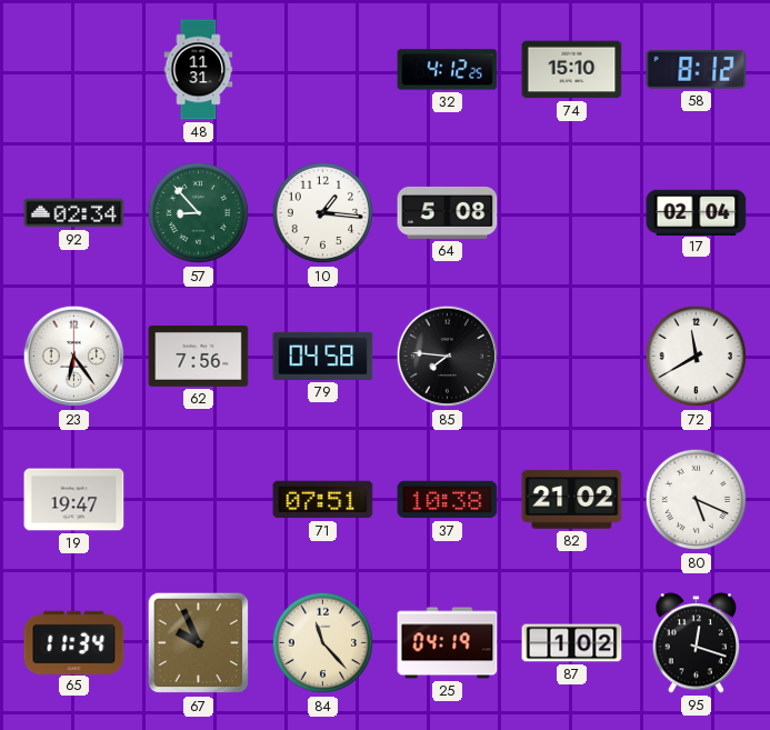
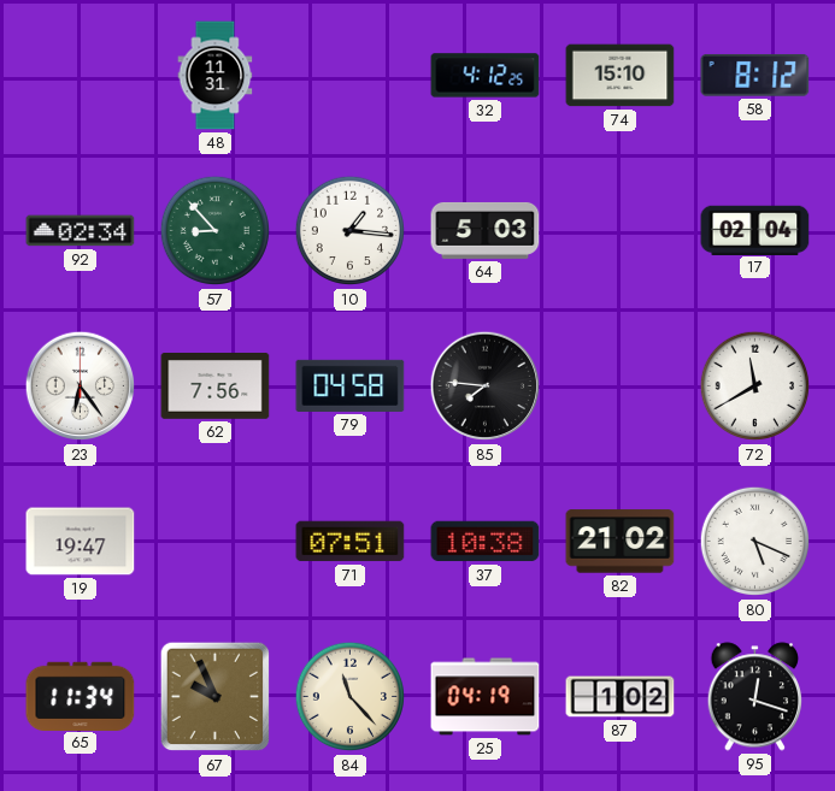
64: 5:08 -> 5:03
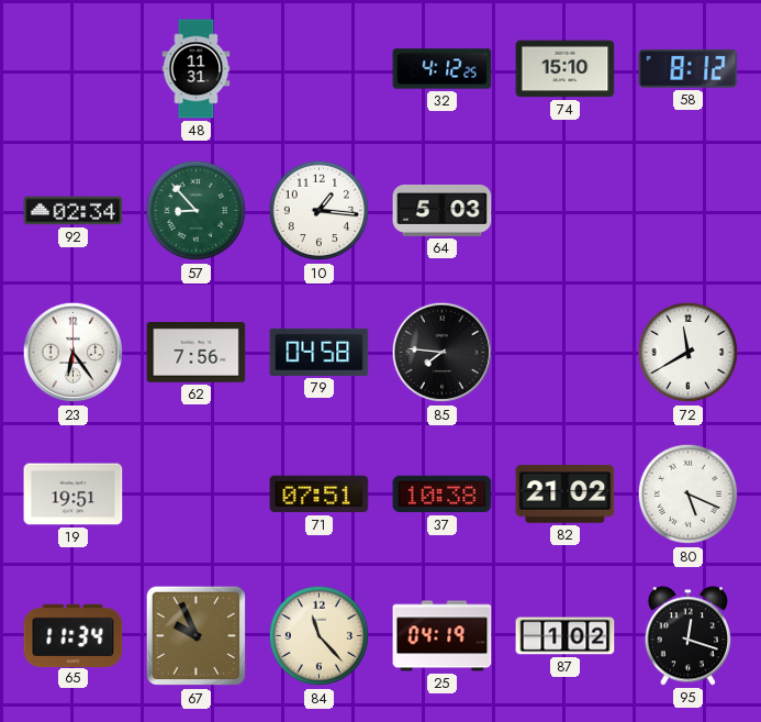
17: 02:04 -> none
19: 19:47 -> 19:51
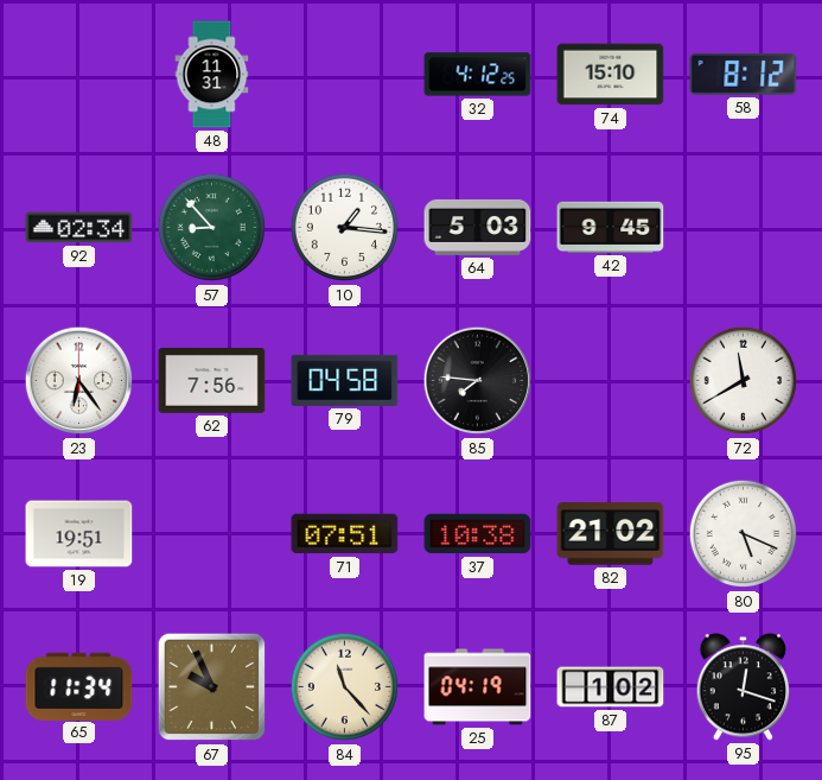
42: none -> 9:45
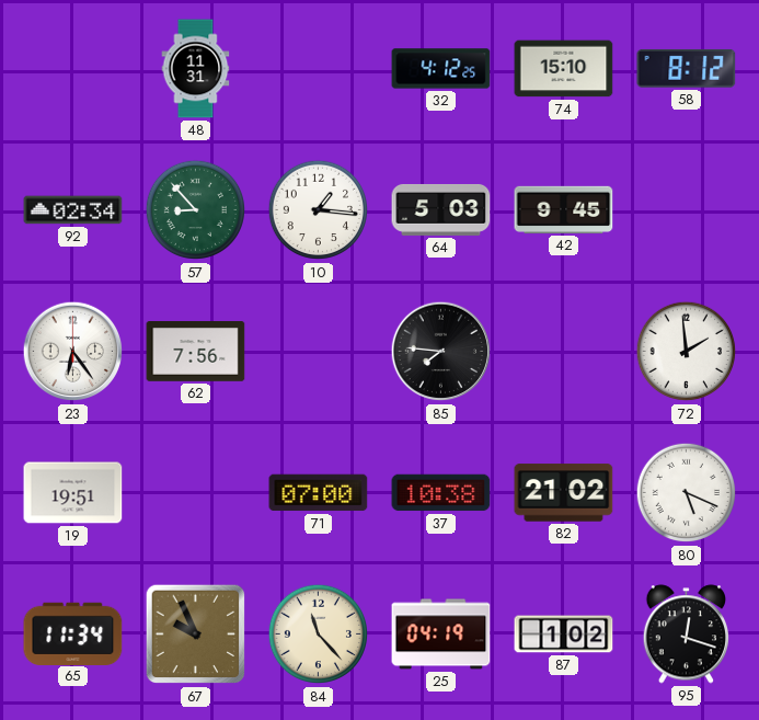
79: 04:58 -> none
72: 11:40 -> 1:59
71: 07:51 -> 07:00
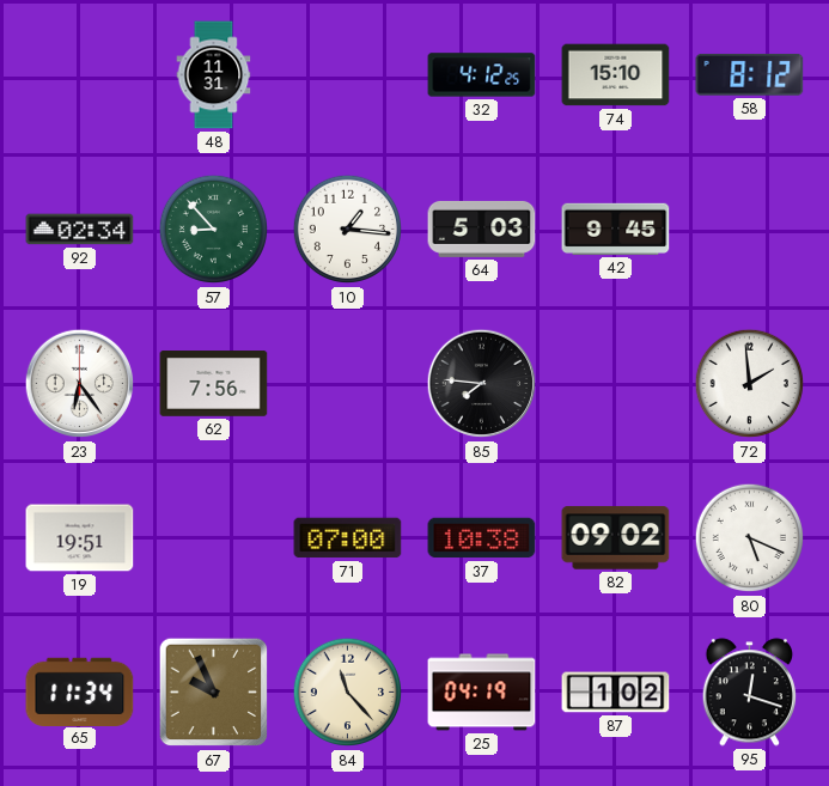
82: 21:02 -> 09:02
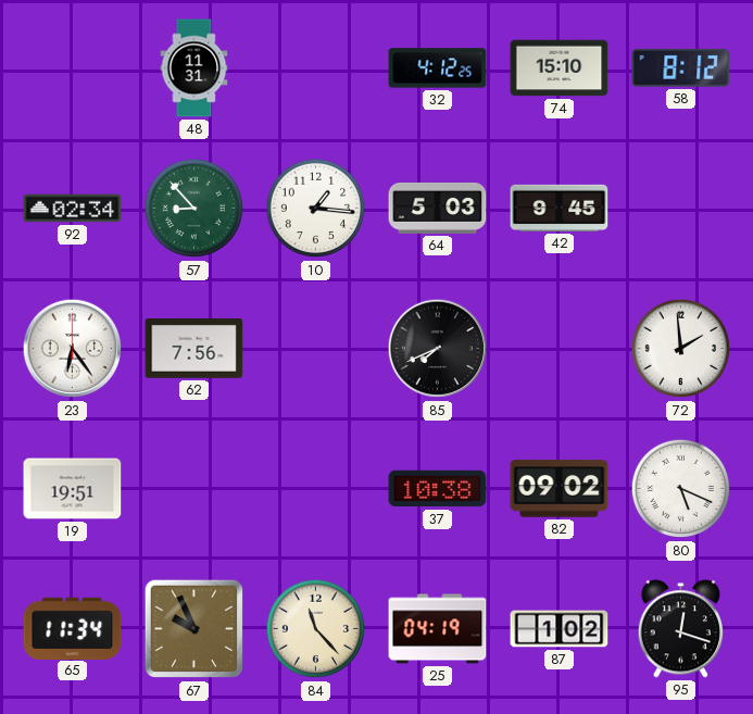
85: 7:46 -> 7:41
71: 07:00 -> none
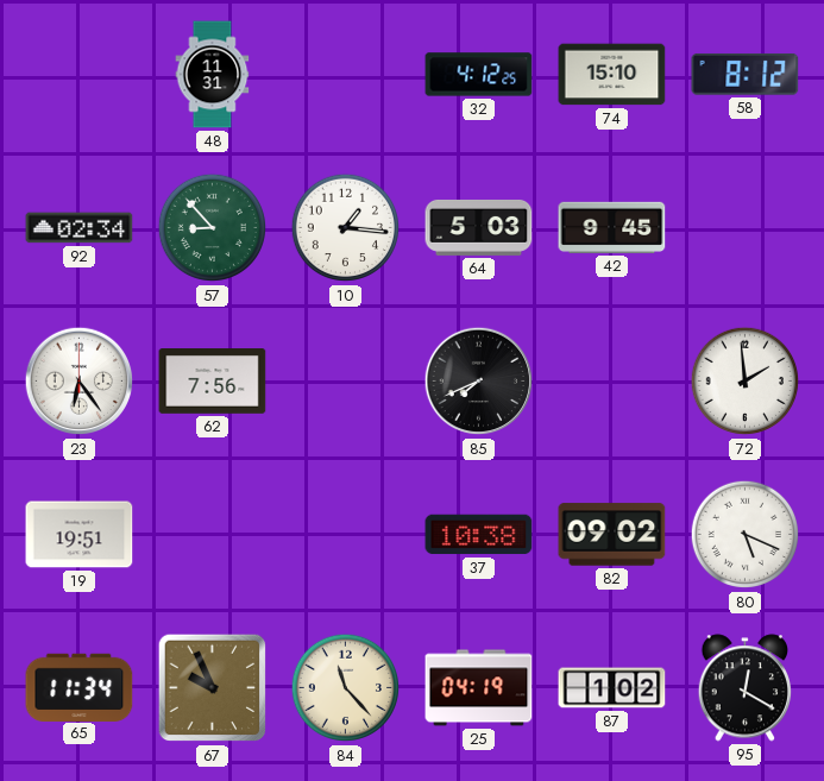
95: 12:18 -> 12:20
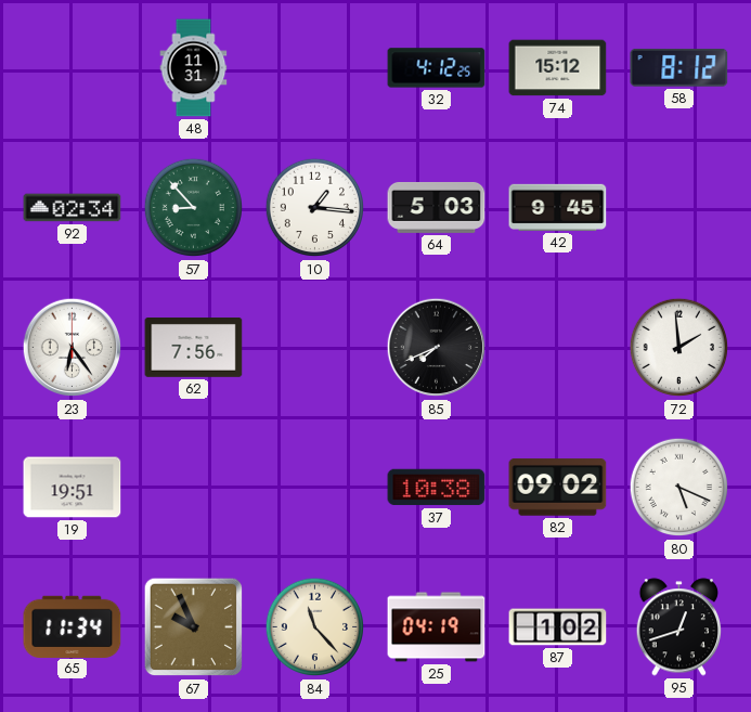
74: 15:10 -> 15:12
95: 12:20 -> 12:42
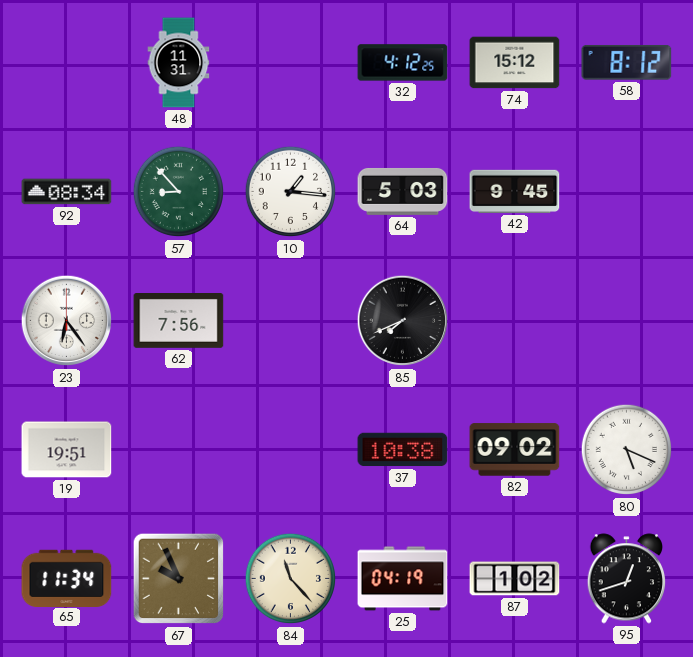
92: 02:34 -> 08:34
72: 1:59 -> none
